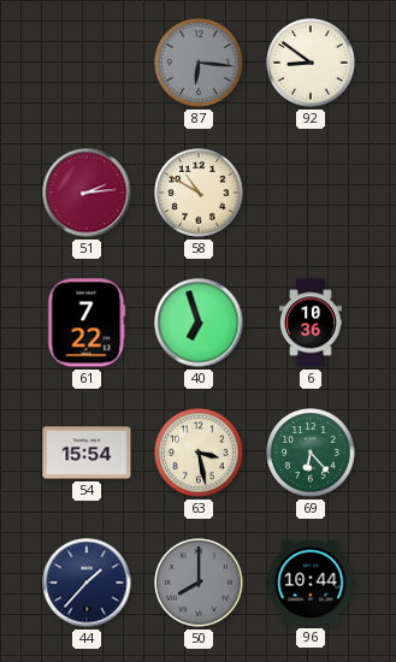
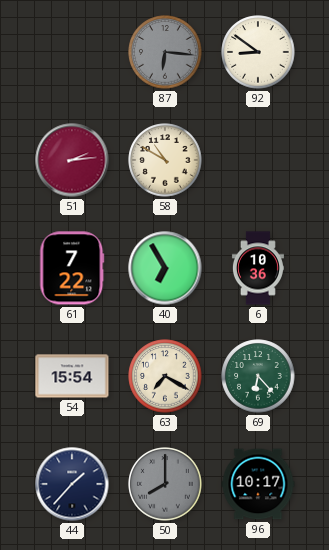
40: 6:57 -> 6:55
63: 3:28 -> 7:20
96: 10:44 -> 10:17
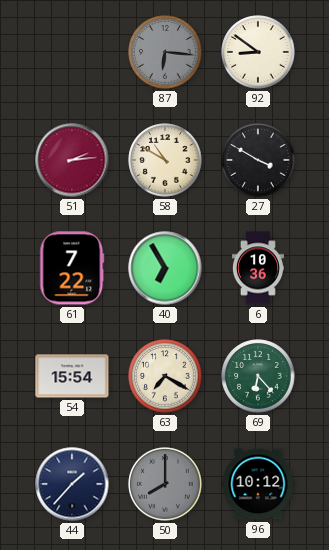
27: none -> 3:50
96: 10:17 -> 10:12
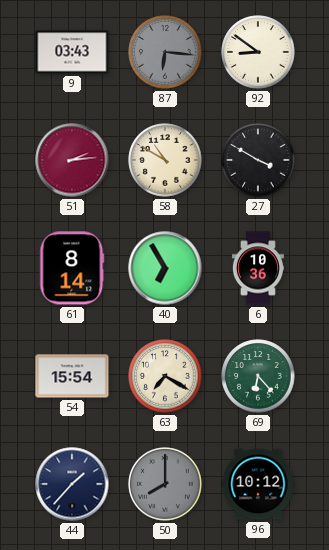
9: none -> 03:43
61: 7:22 -> 8:14
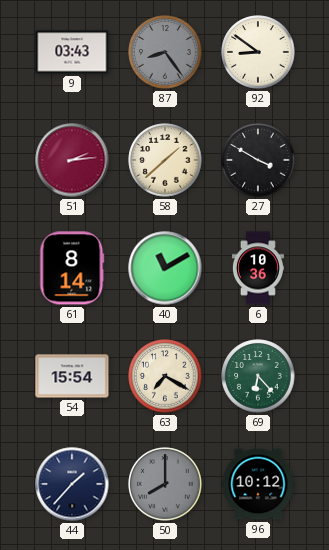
87: 6:16 -> 8:24
58: 10:50 -> 1:38
40: 6:55 -> 11:10
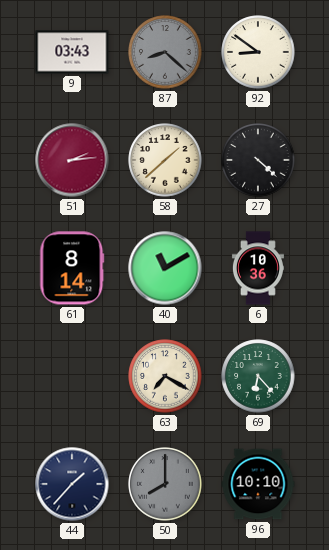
87: 8:24 -> 8:22
27: 3:50 -> 4:22
54: 15:54 -> none
96: 10:12 -> 10:10
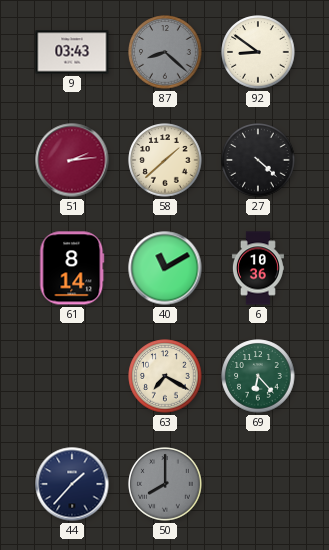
96: 10:10 -> none
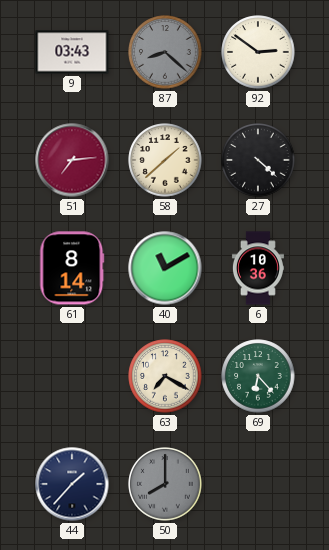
92: 8:51 -> 2:51
51: 2:14 -> 7:14
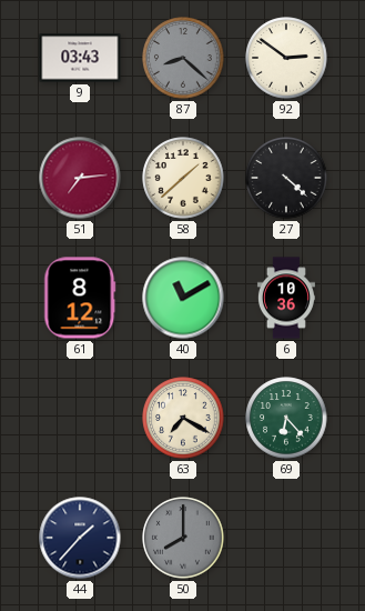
61: 8:14 -> 8:12
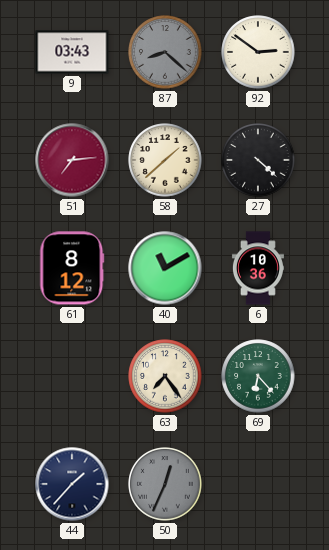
63: 7:20 -> 7:24
50: 8:00 -> 12:34
